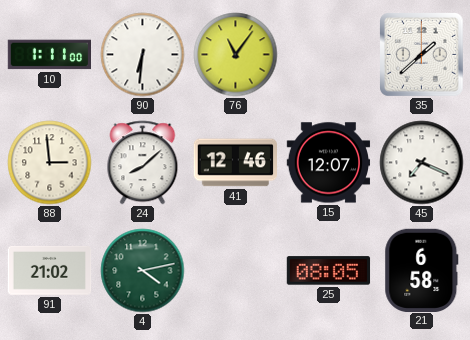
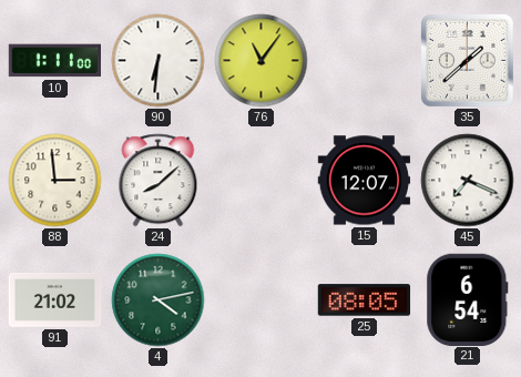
41: 12:46 -> none
21: 6:58 -> 6:54
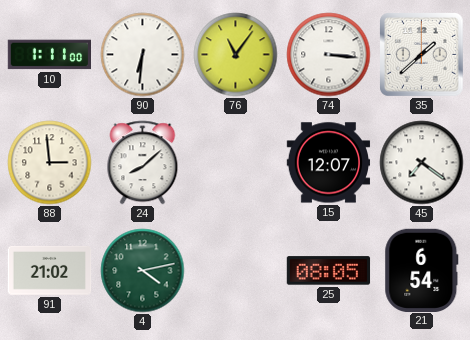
74: none -> 3:16
45: 7:19 -> 7:21
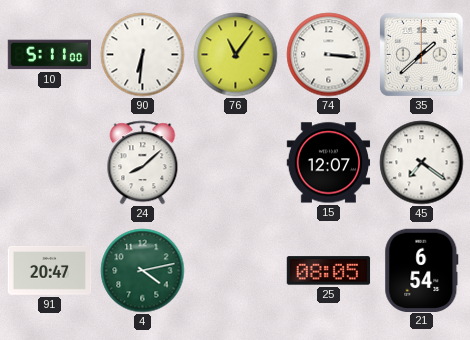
10: 1:11 -> 5:11
88: 2:59 -> none
91: 21:02 -> 20:47
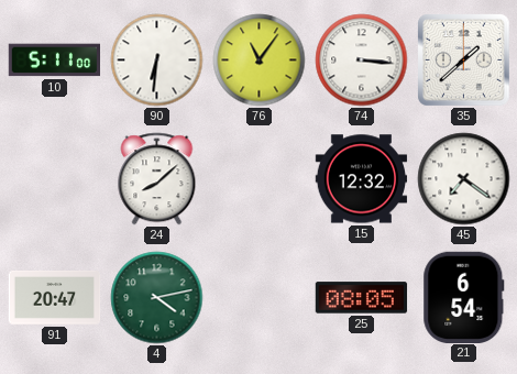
15: 12:07 -> 12:32
